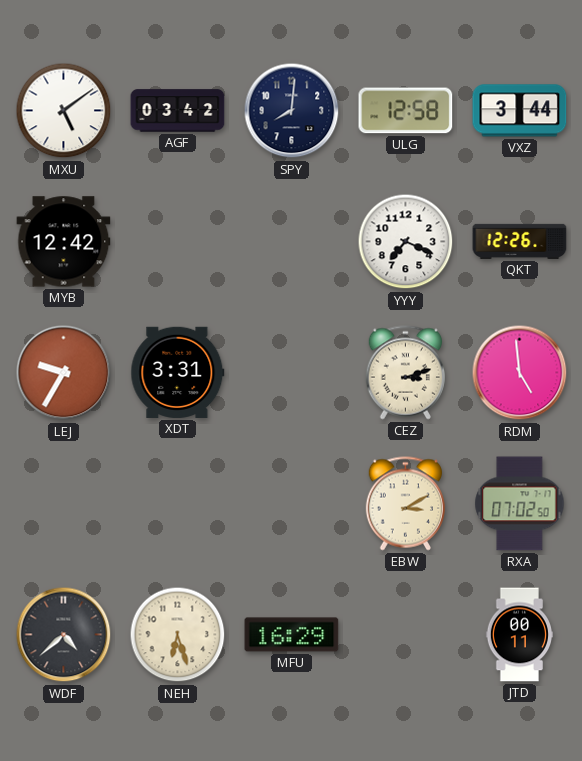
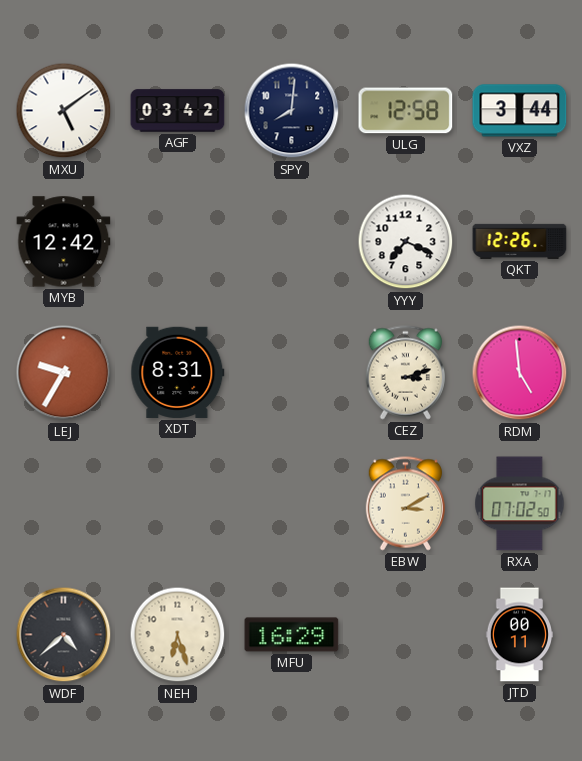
XDT: 3:31 -> 8:31
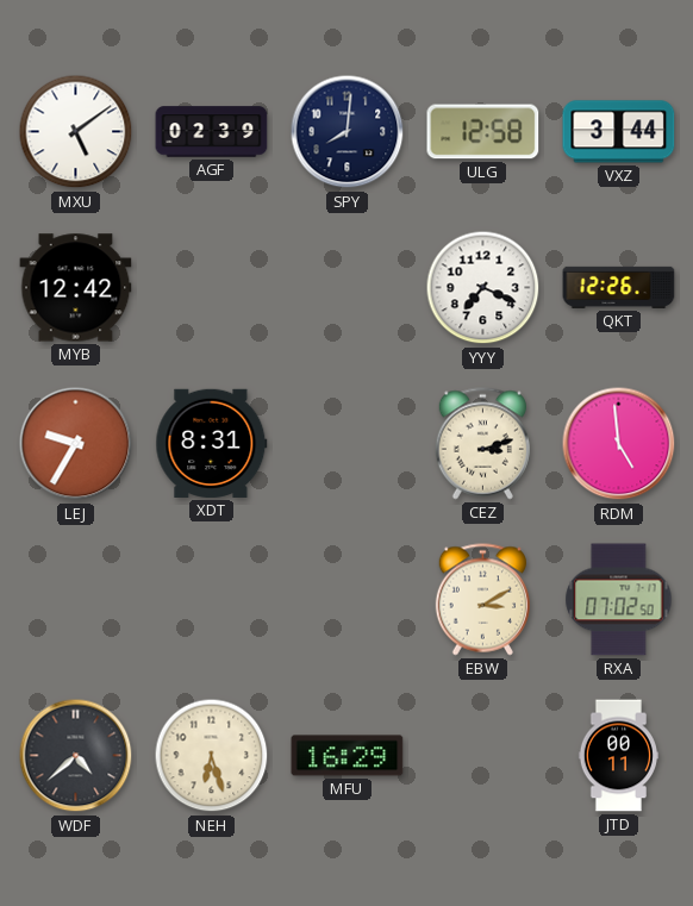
AGF: 03:42 -> 02:39
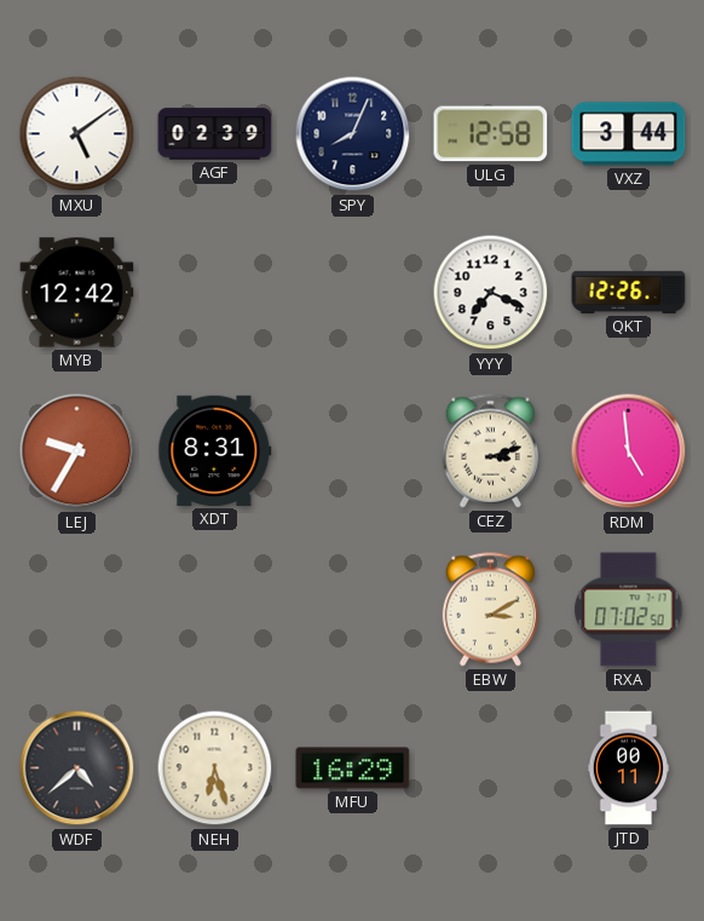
SPY: 8:01 -> 8:04
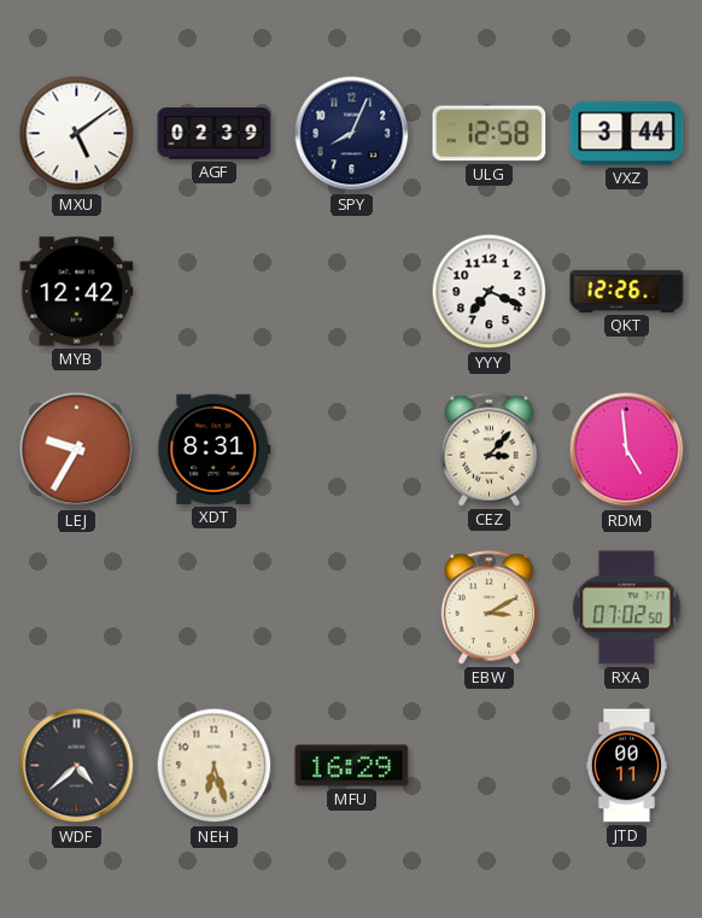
CEZ: 3:12 -> 3:07
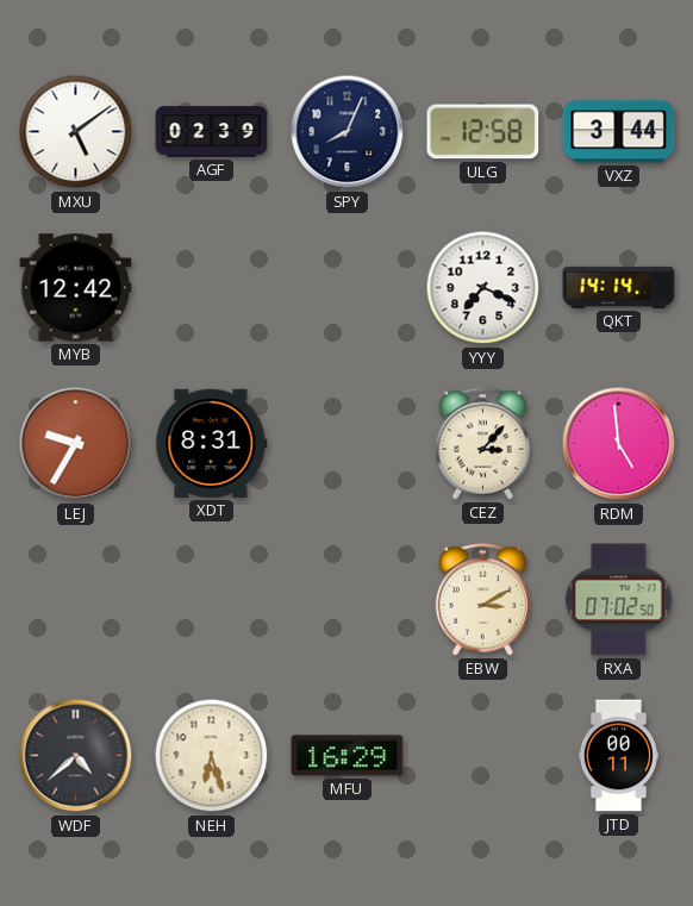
QKT: 12:26 -> 14:14
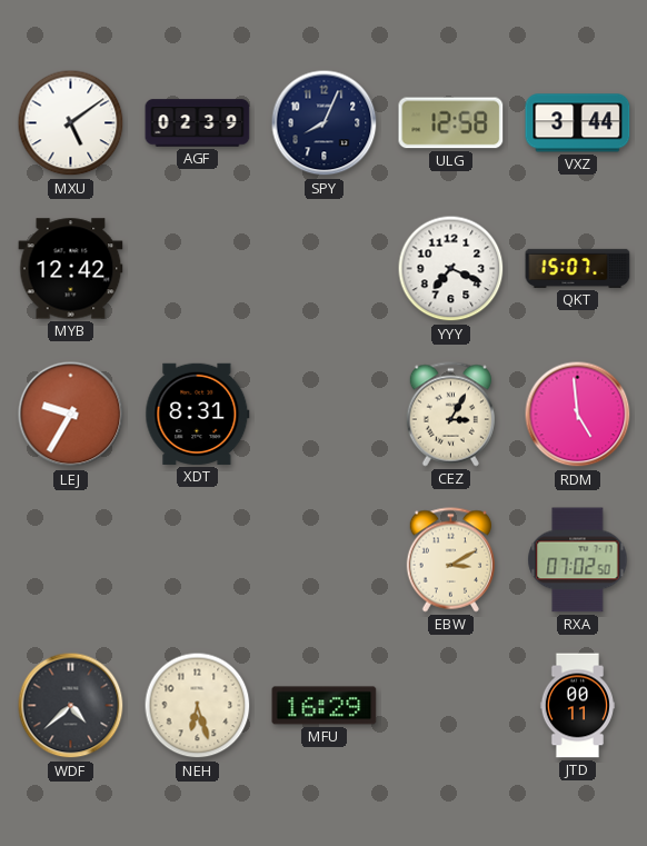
QKT: 14:14 -> 15:07
CEZ: 3:07 -> 3:05
